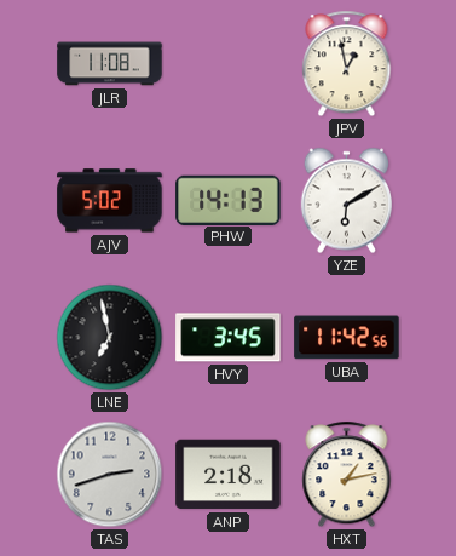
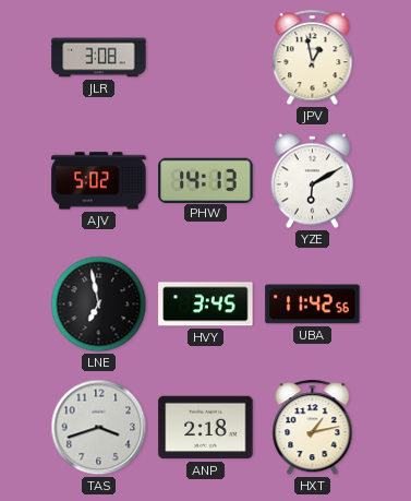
JLR: 11:08 -> 3:08
TAS: 2:42 -> 3:42
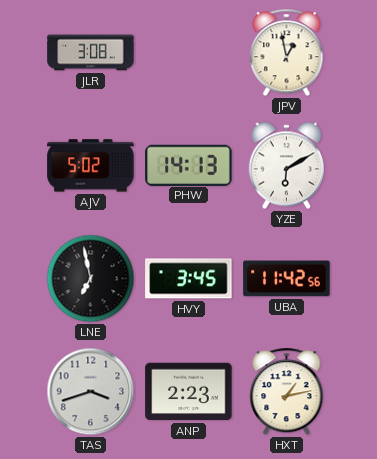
ANP: 2:18 -> 2:23
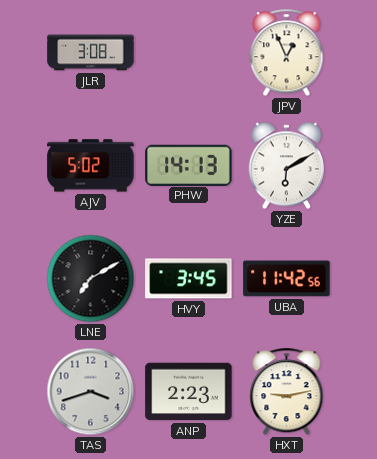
JPV: 12:58 -> 12:56
LNE: 6:58 -> 7:10
HXT: 1:13 -> 9:13
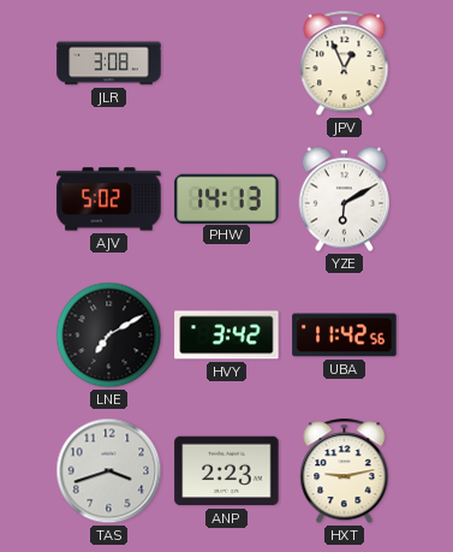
HVY: 3:45 -> 3:42
